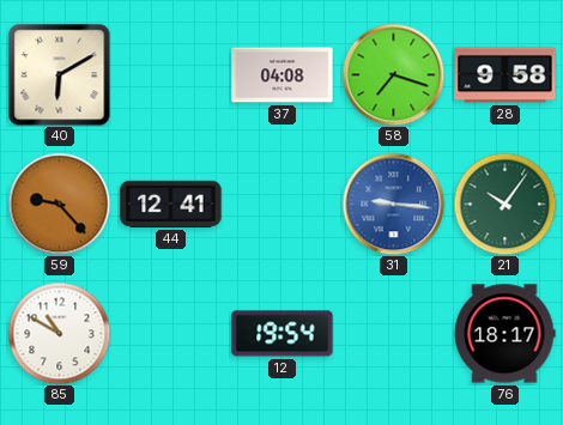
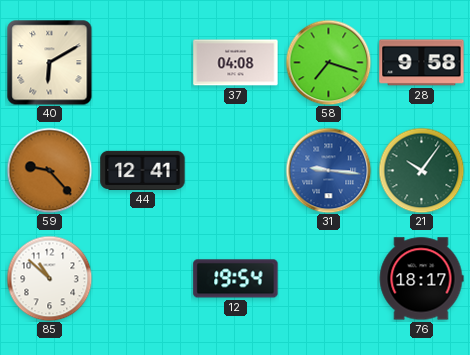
85: 10:50 -> 10:52
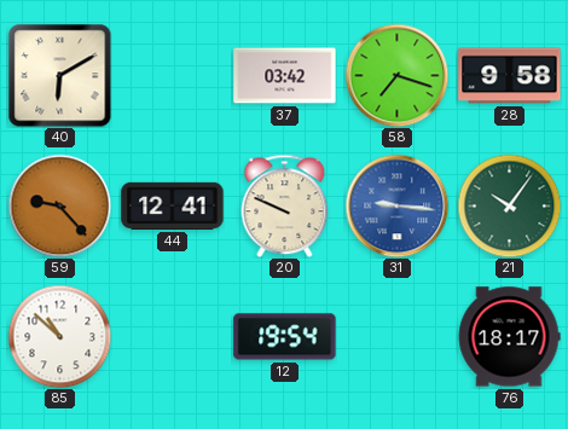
37: 04:08 -> 03:42
20: none -> 9:49
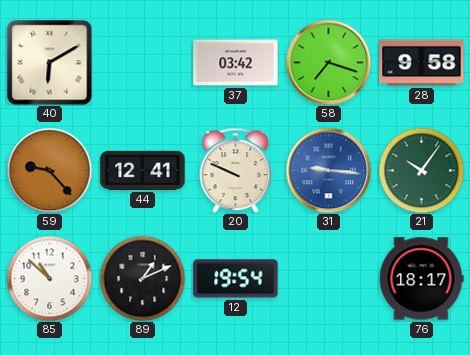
89: none -> 1:11
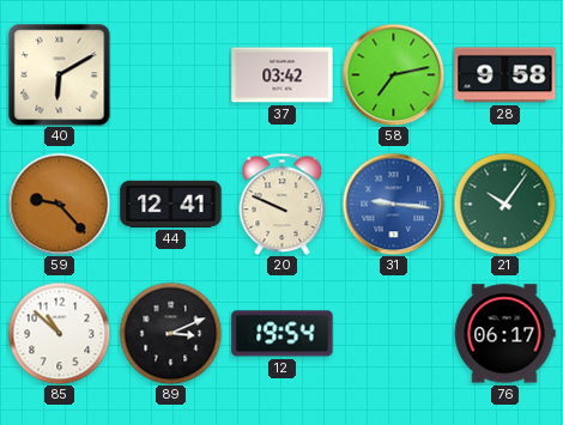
58: 7:18 -> 7:13
89: 1:11 -> 3:11
76: 18:17 -> 06:17
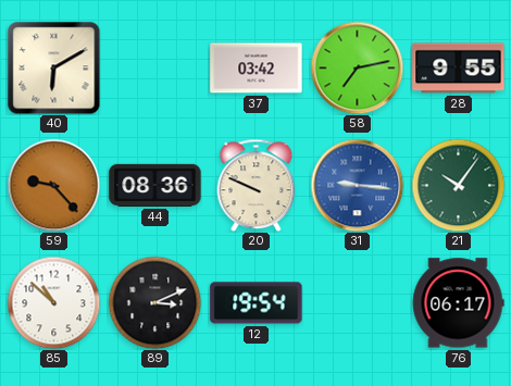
28: 9:58 -> 9:55
44: 12:41 -> 08:36
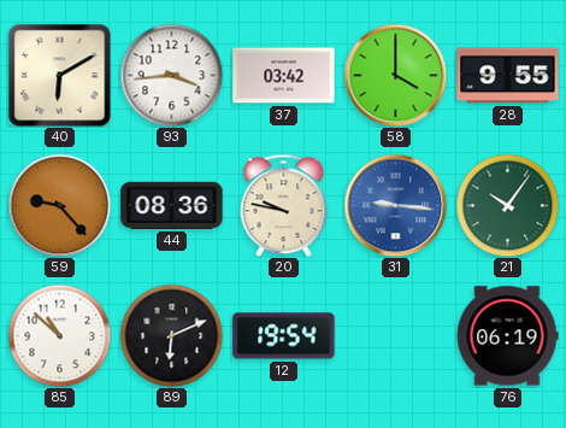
93: none -> 3:44
58: 7:13 -> 4:00
20: 9:49 -> 9:47
89: 3:11 -> 6:11
76: 06:17 -> 06:19
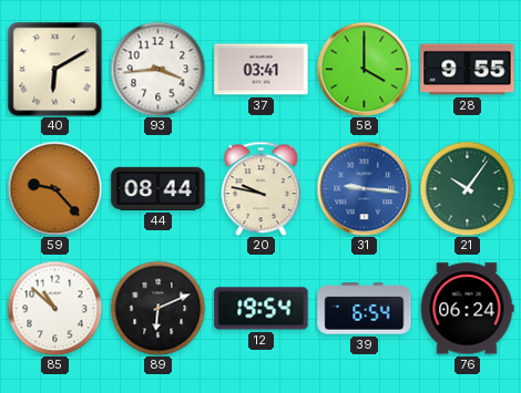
37: 03:42 -> 03:41
44: 08:36 -> 08:44
39: none -> 6:54
76: 06:19 -> 06:24
